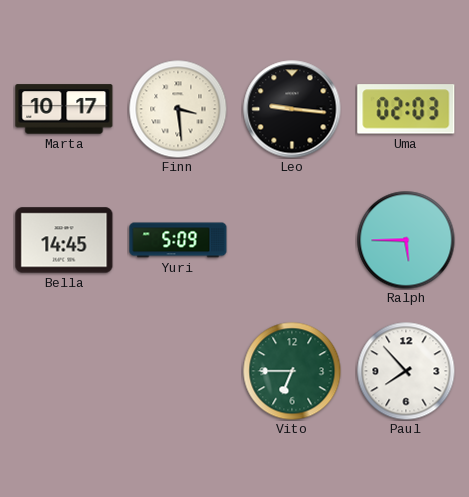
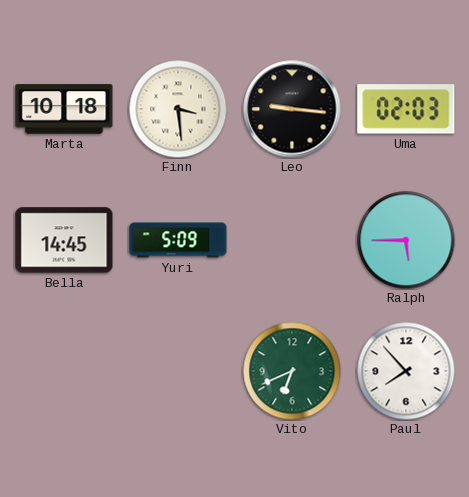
Marta: 10:17 -> 10:18
Vito: 6:45 -> 6:41
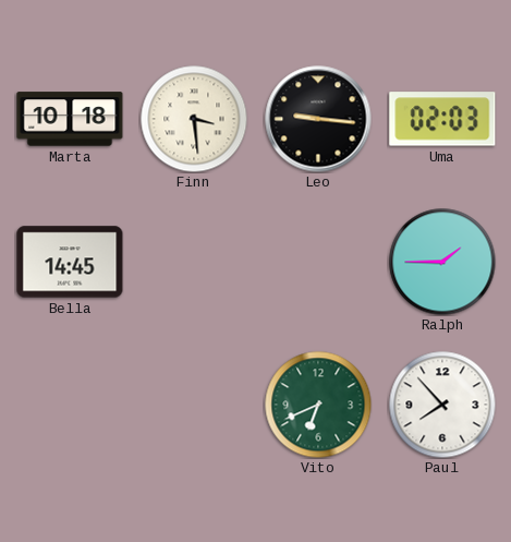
Yuri: 5:09 -> none
Ralph: 5:45 -> 1:45
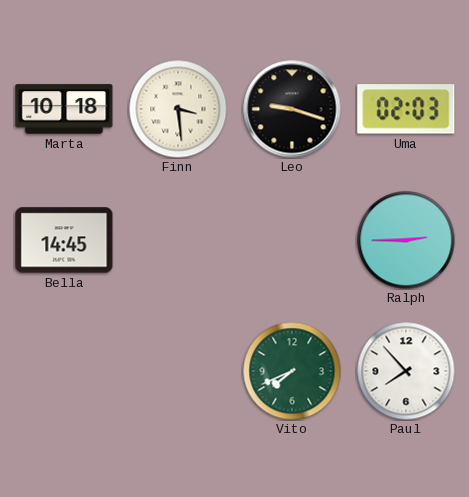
Leo: 9:16 -> 9:18
Ralph: 1:45 -> 2:45
Vito: 6:41 -> 7:41
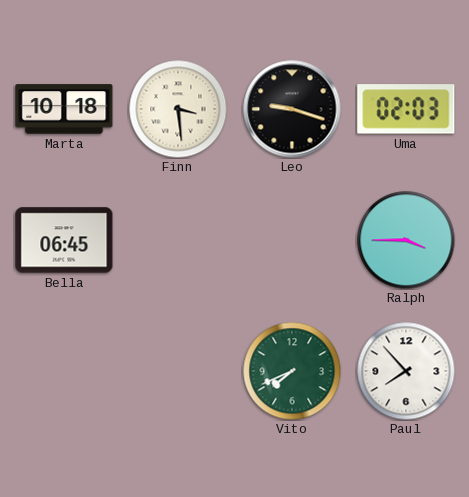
Bella: 14:45 -> 06:45
Ralph: 2:45 -> 3:45
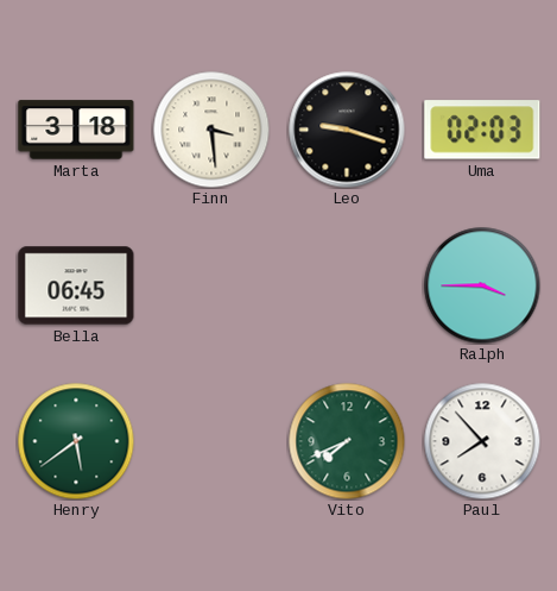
Marta: 10:18 -> 3:18
Henry: none -> 5:39
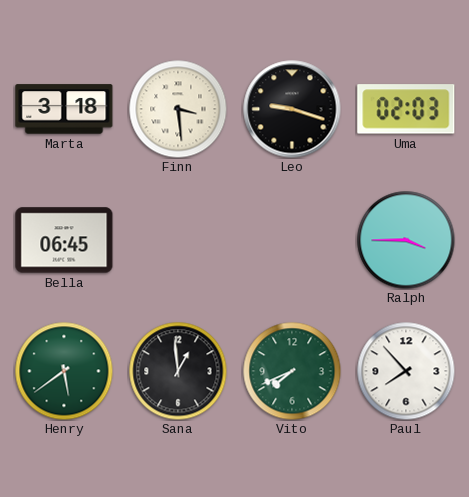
Sana: none -> 12:59
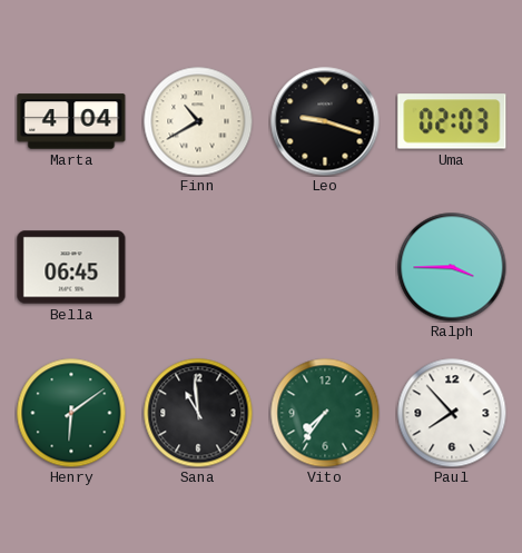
Marta: 3:18 -> 4:04
Finn: 3:29 -> 10:40
Henry: 5:39 -> 6:09
Sana: 12:59 -> 10:59
Vito: 7:41 -> 7:36
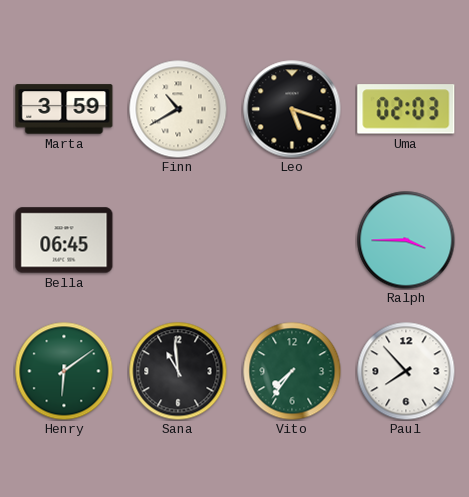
Marta: 4:04 -> 3:59
Leo: 9:18 -> 5:18
